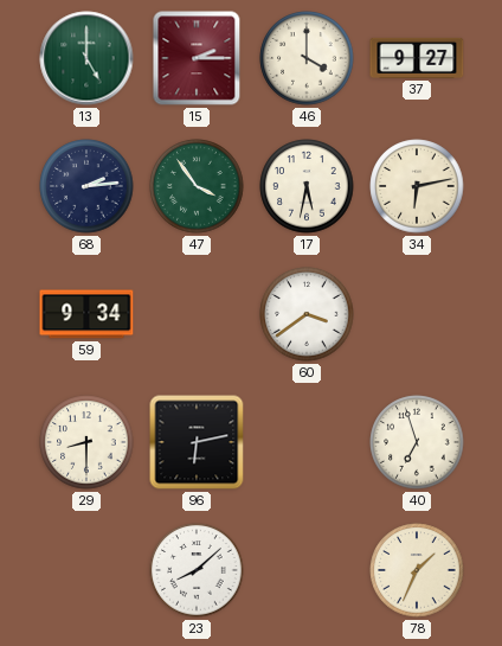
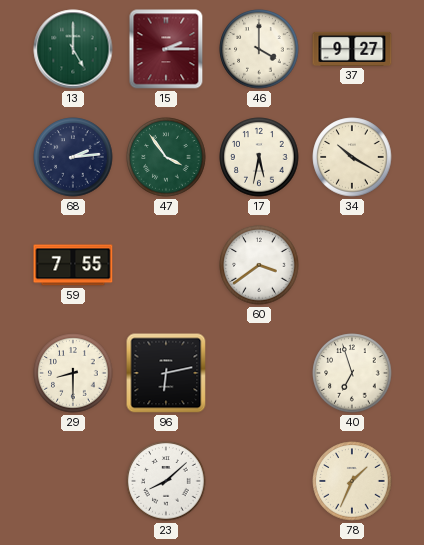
34: 6:13 -> 10:20
59: 9:34 -> 7:55
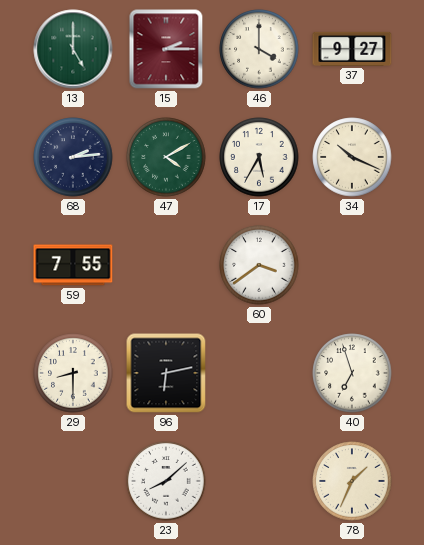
47: 3:54 -> 4:10
17: 5:32 -> 5:35
34: 10:20 -> 10:19
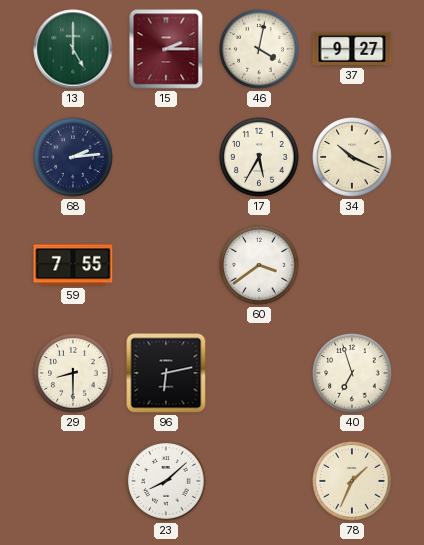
46: 4:00 -> 4:02
47: 4:10 -> none
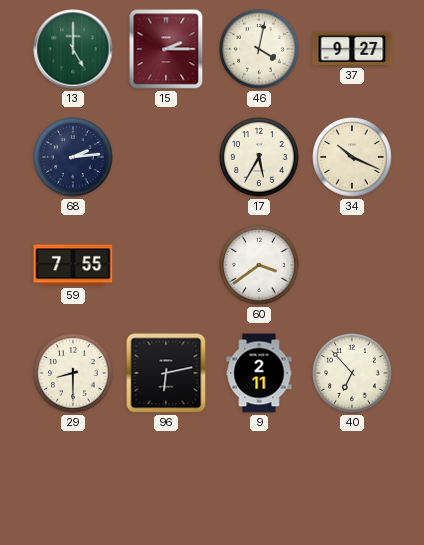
9: none -> 2:11
40: 6:57 -> 6:53
23: 8:08 -> none
78: 1:34 -> none
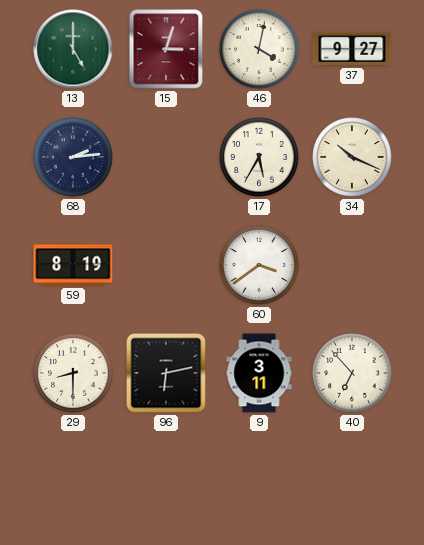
15: 2:15 -> 3:03
59: 7:55 -> 8:19
9: 2:11 -> 3:11
